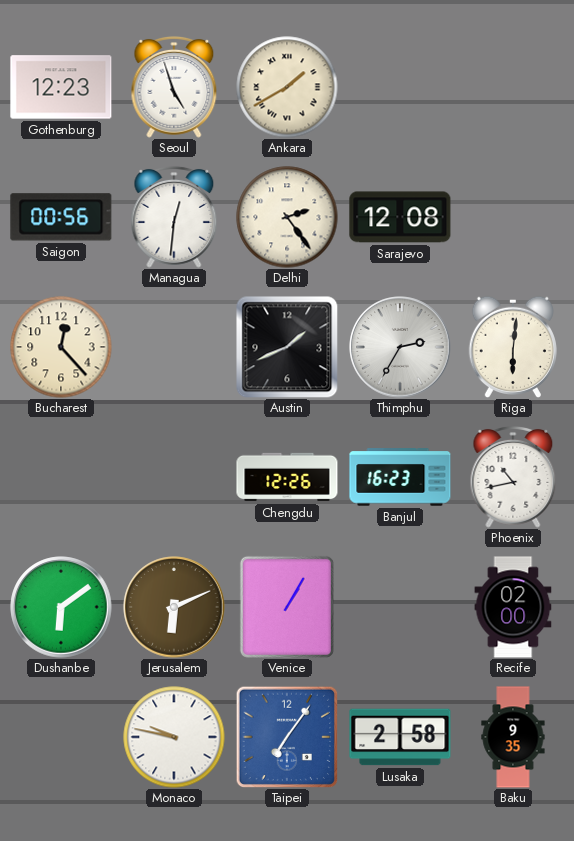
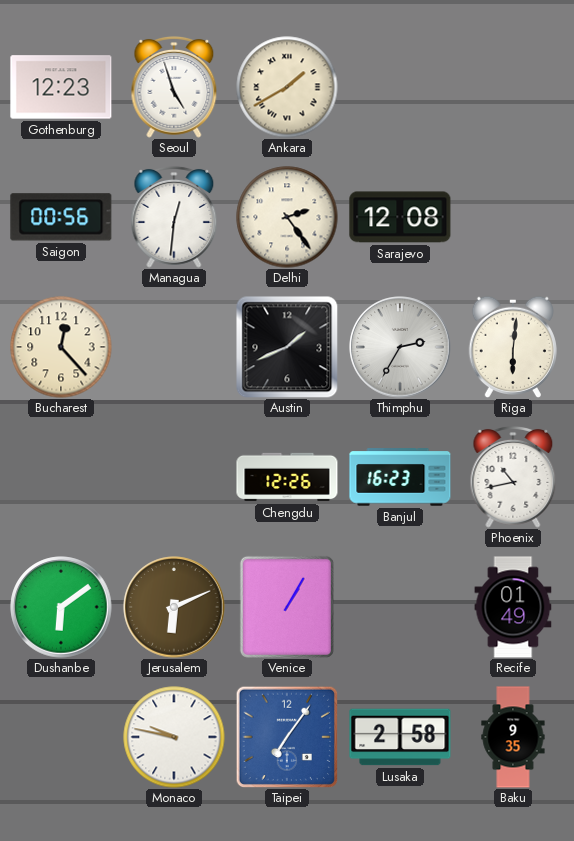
Recife: 02:00 -> 01:49
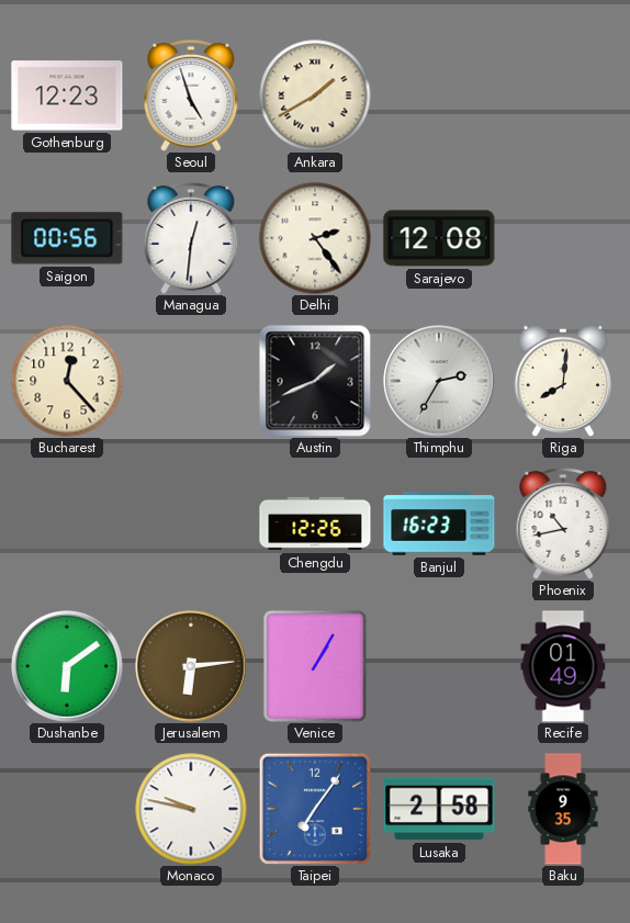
Riga: 6:01 -> 8:01
Jerusalem: 6:11 -> 6:14
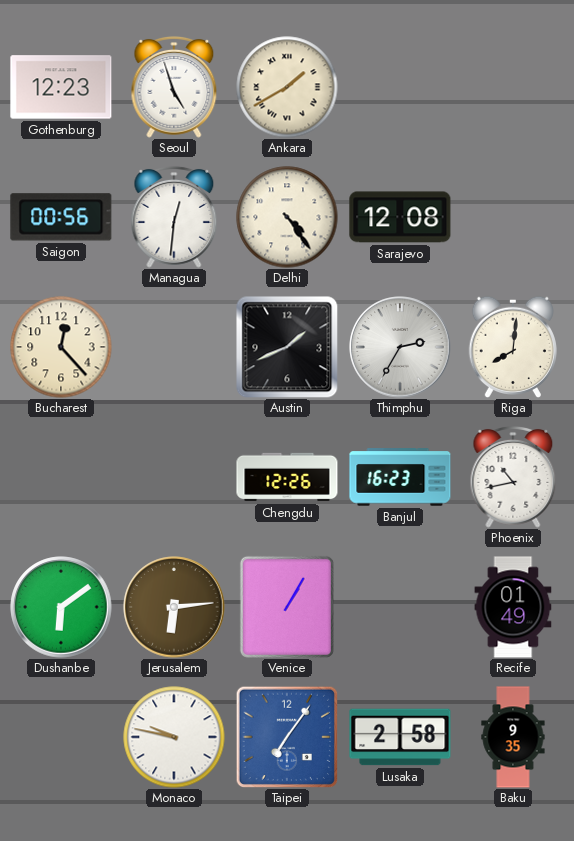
Delhi: 2:24 -> 4:24
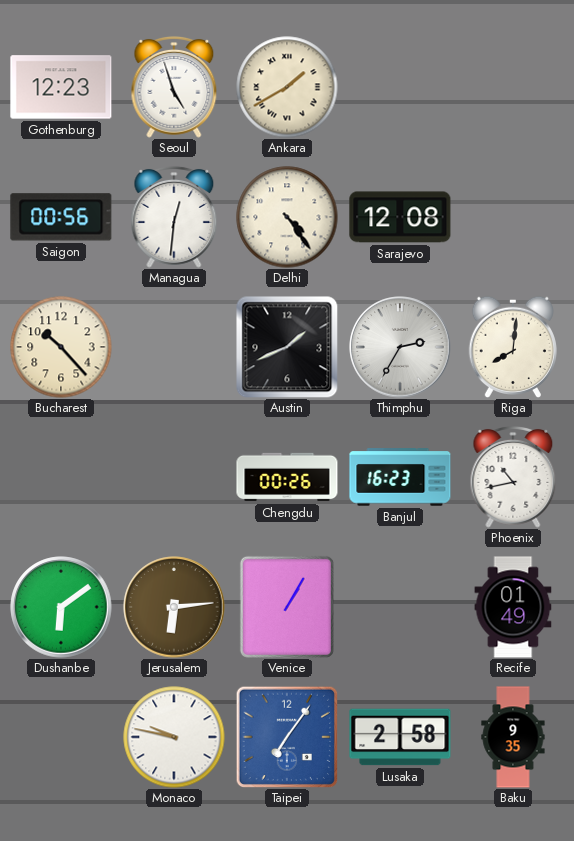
Bucharest: 12:23 -> 10:23
Chengdu: 12:26 -> 00:26
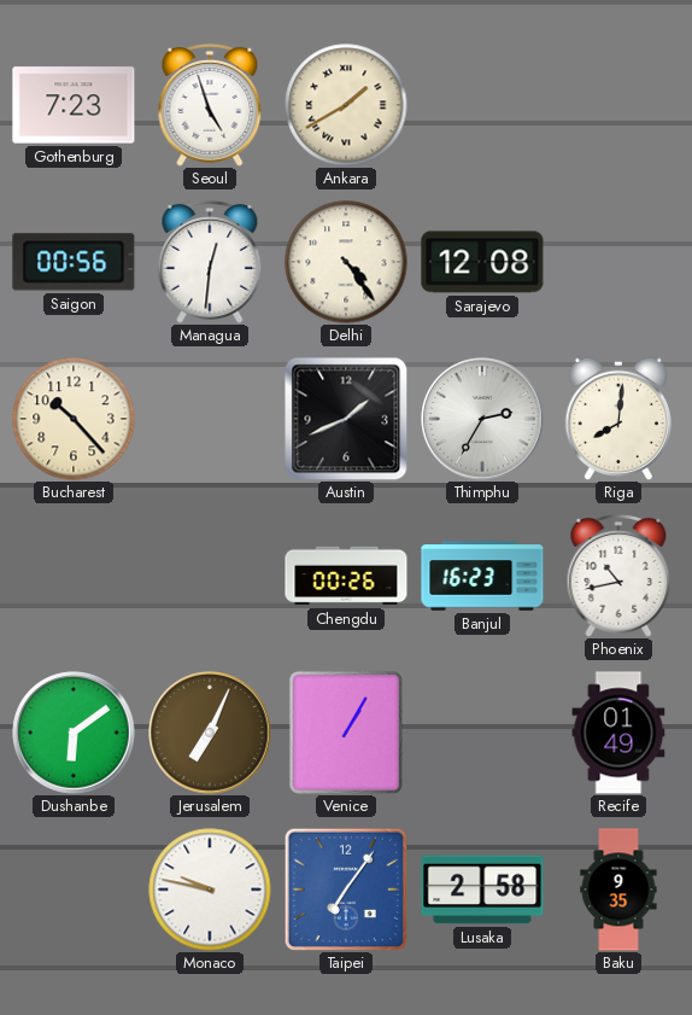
Gothenburg: 12:23 -> 7:23
Jerusalem: 6:14 -> 7:04
